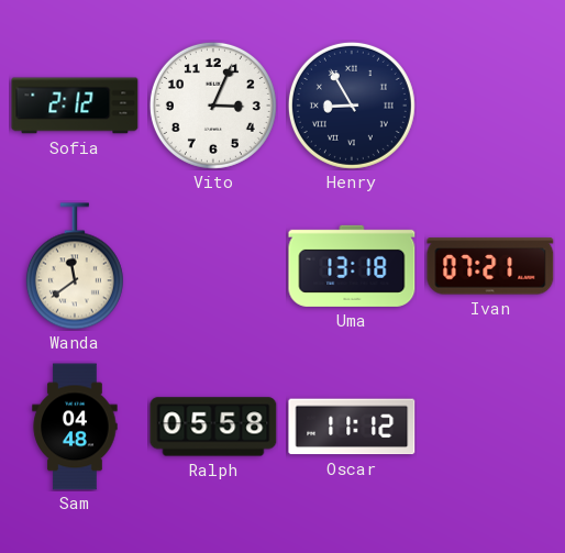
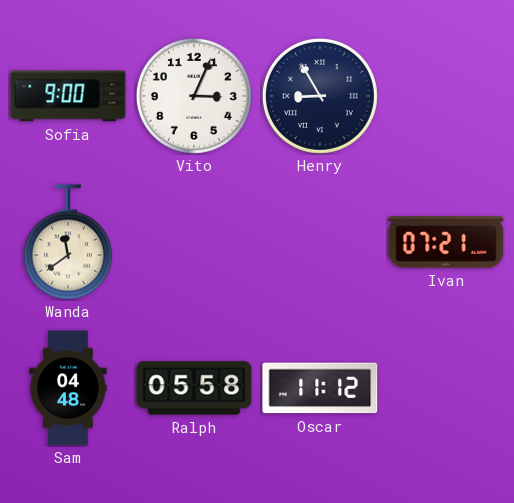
Sofia: 2:12 -> 9:00
Uma: 13:18 -> none
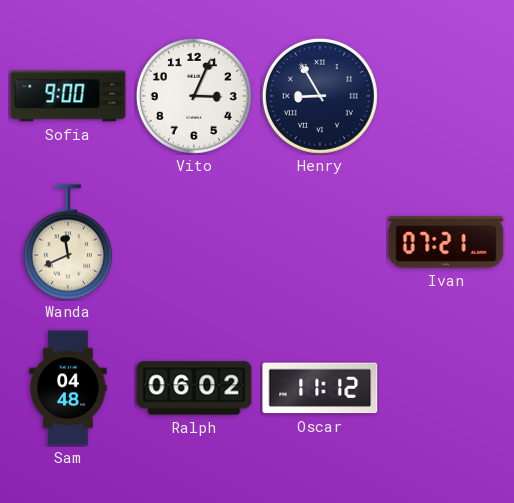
Wanda: 11:39 -> 11:41
Ralph: 05:58 -> 06:02
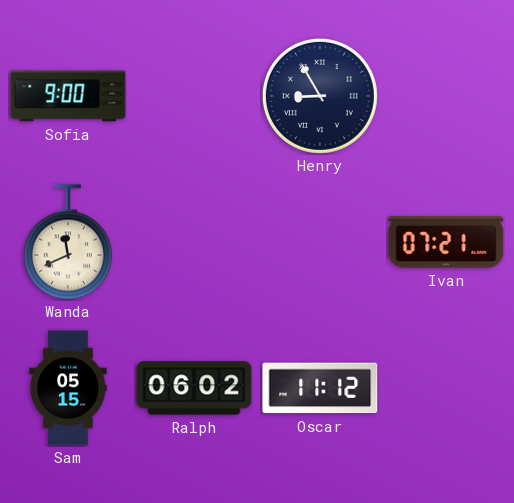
Vito: 3:04 -> none
Sam: 04:48 -> 05:15
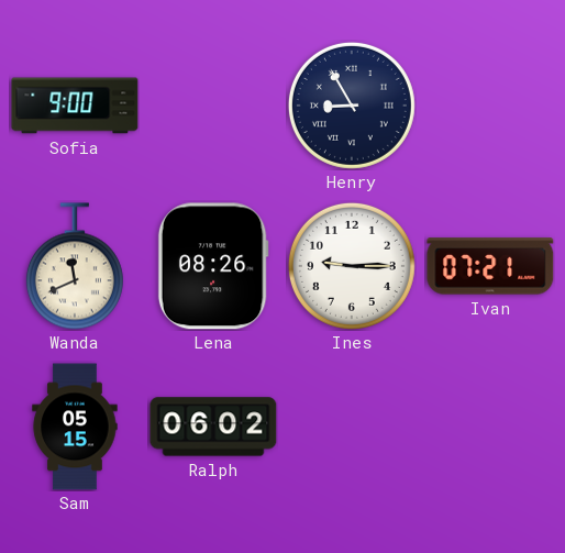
Lena: none -> 08:26
Ines: none -> 9:15
Oscar: 11:12 -> none
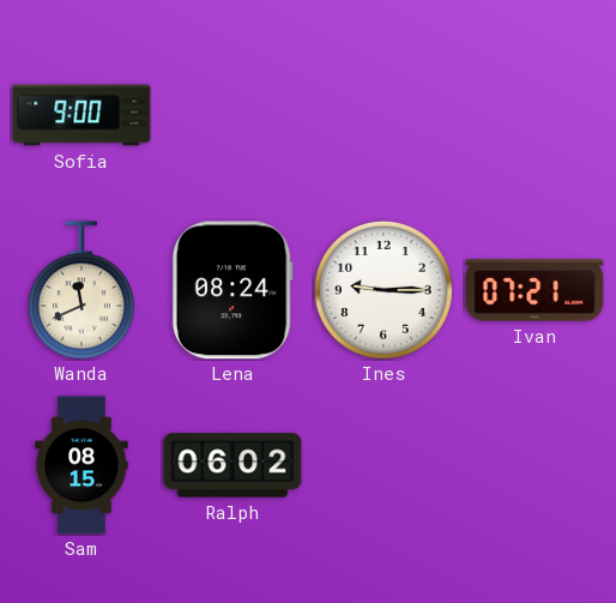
Henry: 8:55 -> none
Lena: 08:26 -> 08:24
Sam: 05:15 -> 08:15
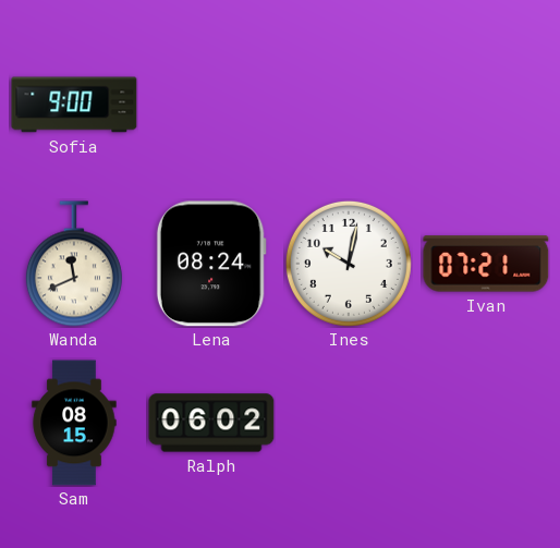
Ines: 9:15 -> 10:02
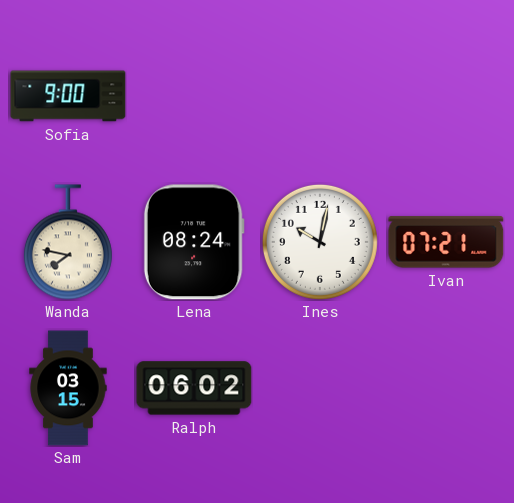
Wanda: 11:41 -> 7:47
Sam: 08:15 -> 03:15
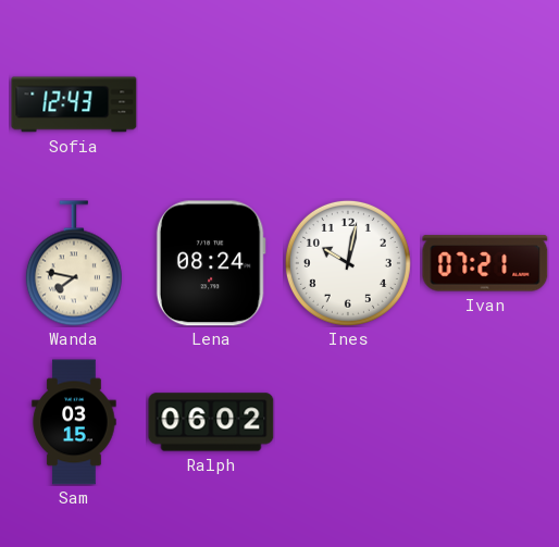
Sofia: 9:00 -> 12:43
